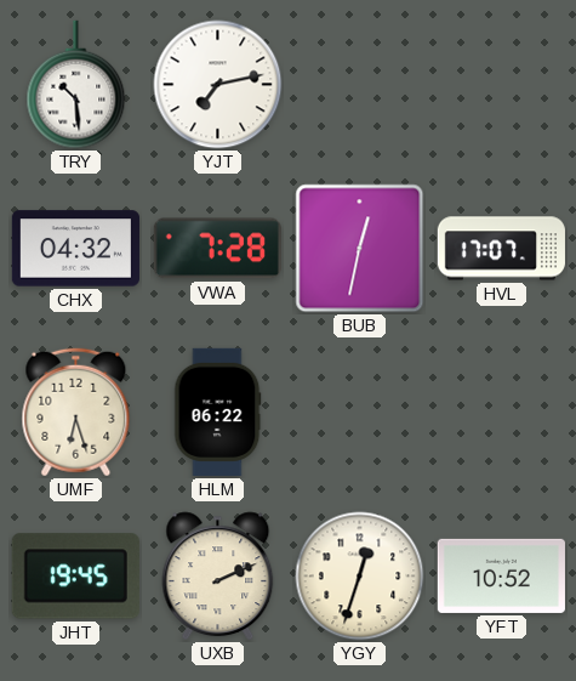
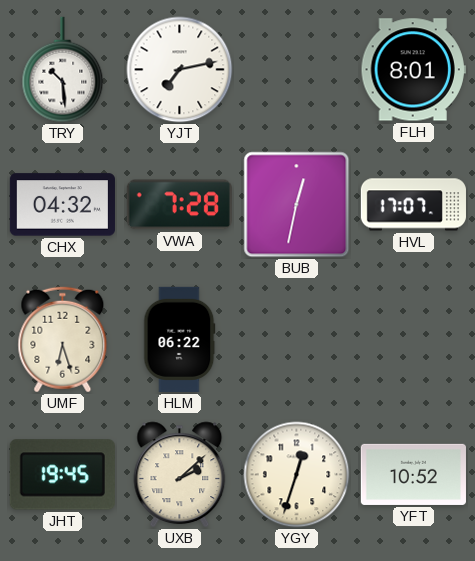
FLH: none -> 8:01
UXB: 2:11 -> 2:08
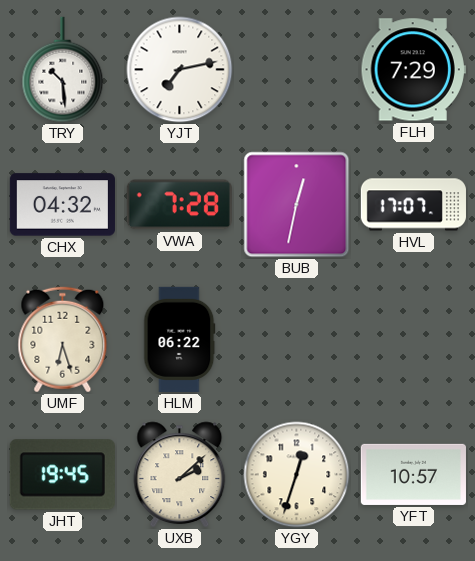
FLH: 8:01 -> 7:29
YFT: 10:52 -> 10:57
